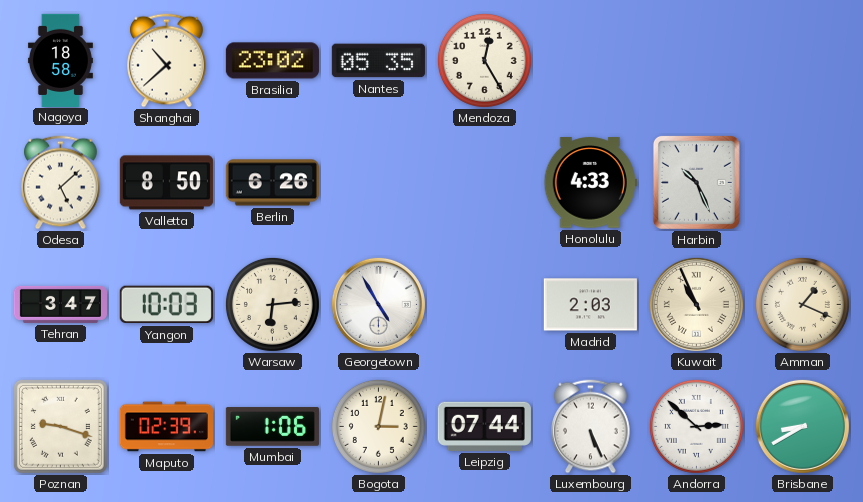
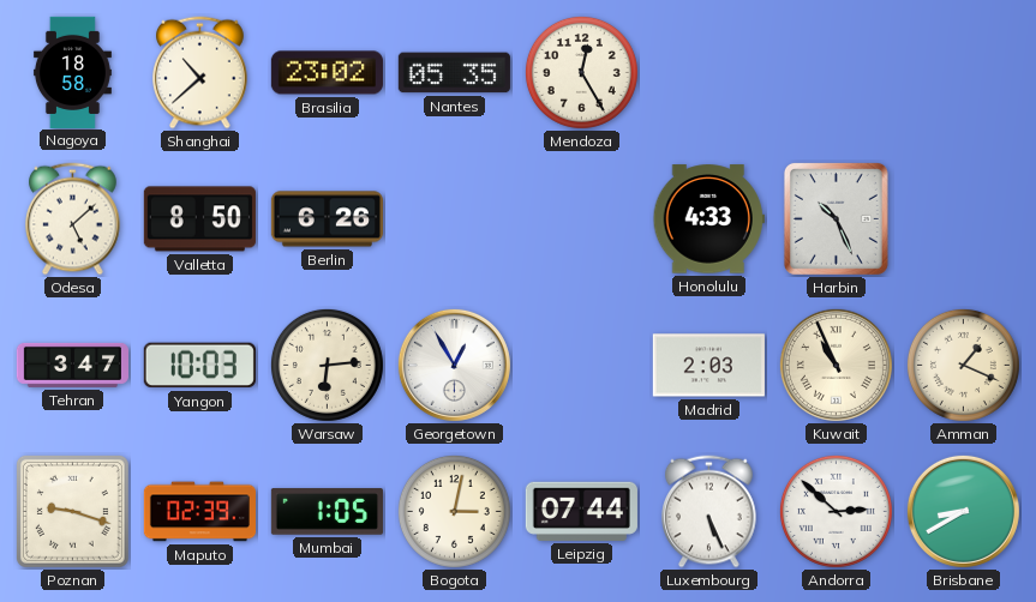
Georgetown: 4:55 -> 12:55
Mumbai: 1:06 -> 1:05
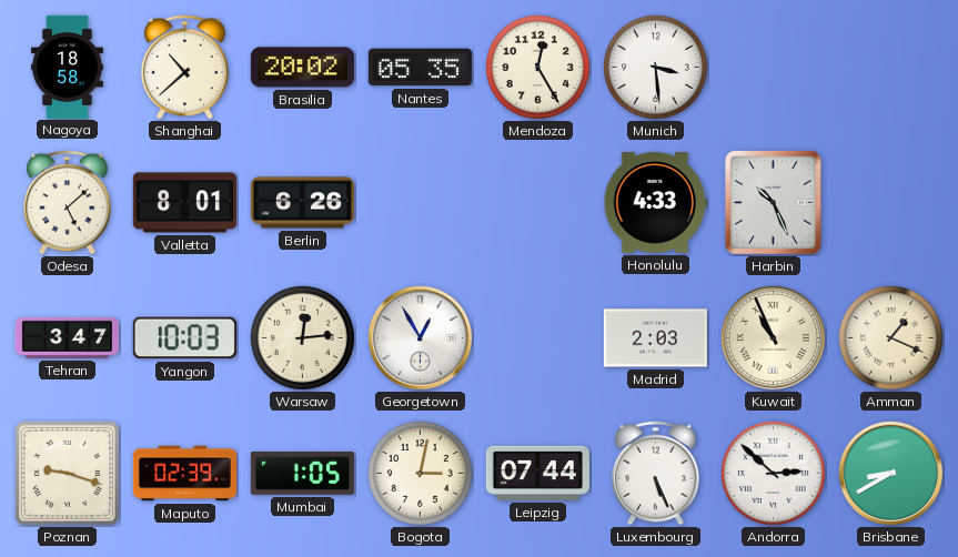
Brasilia: 23:02 -> 20:02
Munich: none -> 3:29
Valletta: 8:50 -> 8:01
Warsaw: 6:14 -> 12:14
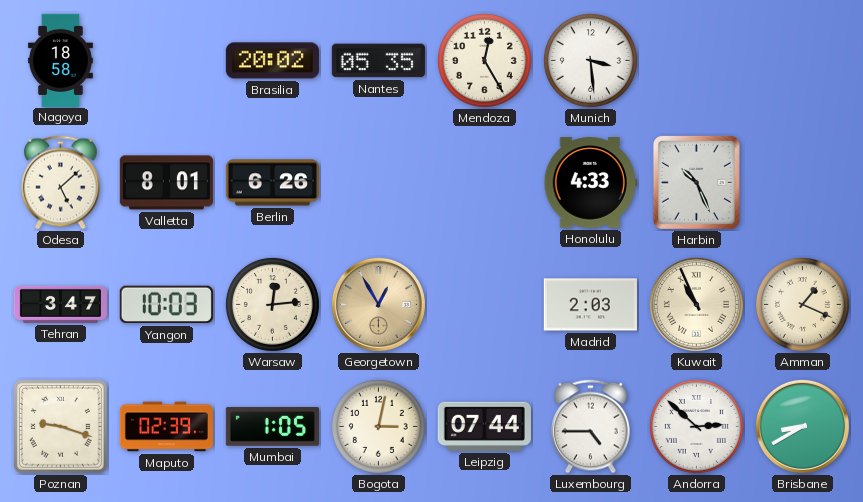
Shanghai: 10:38 -> none
Georgetown dial: white -> champagne
Luxembourg: 5:26 -> 4:45
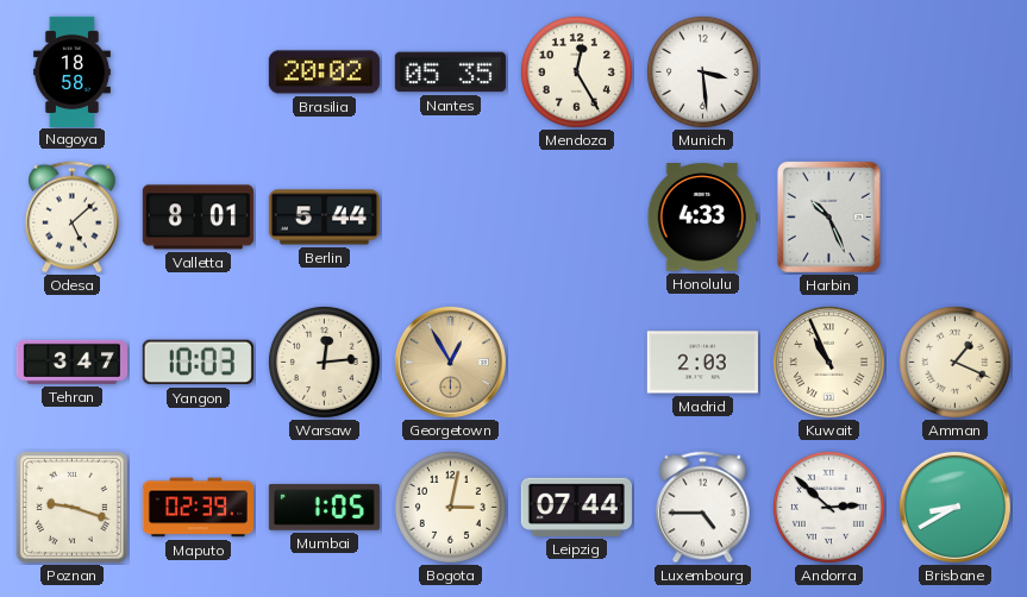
Berlin: 6:26 -> 5:44
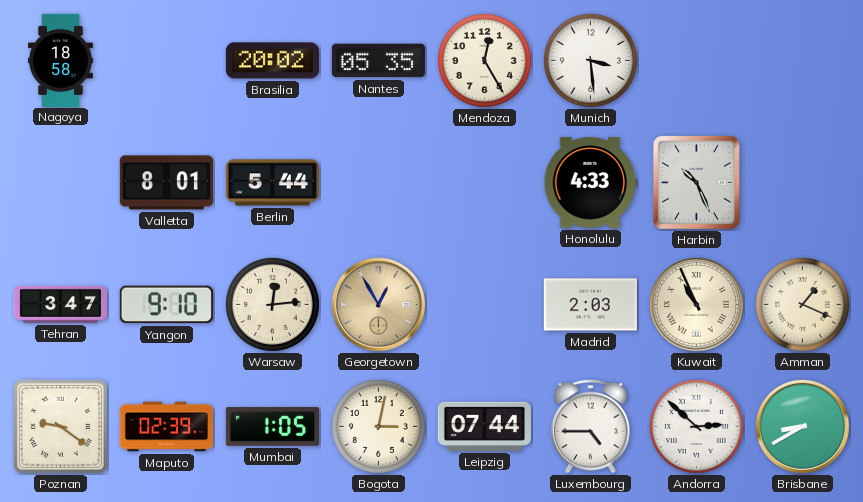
Odesa: 5:08 -> none
Yangon: 10:03 -> 9:10
Poznan: 9:18 -> 9:21
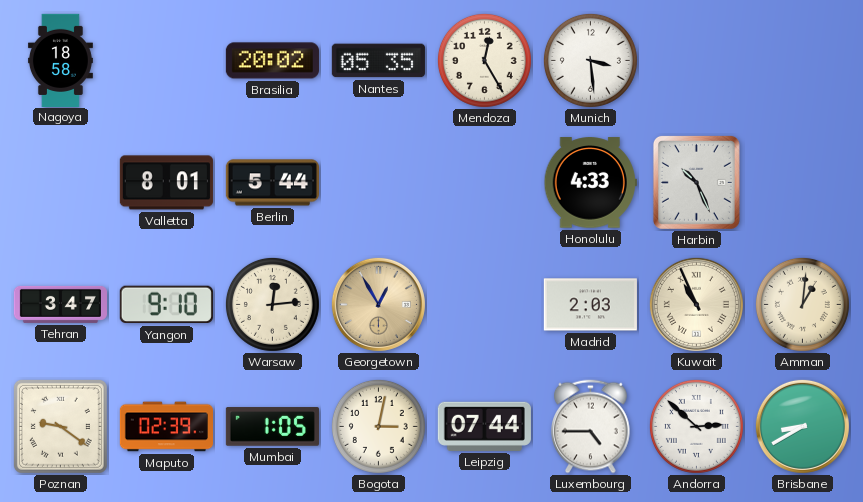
Amman: 1:19 -> 1:01
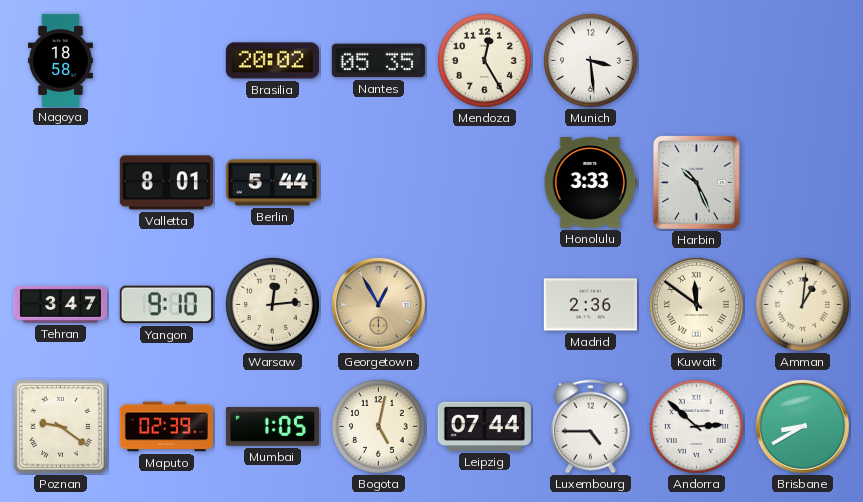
Honolulu: 4:33 -> 3:33
Madrid: 2:03 -> 2:36
Kuwait: 10:56 -> 11:51
Bogota: 3:02 -> 5:02
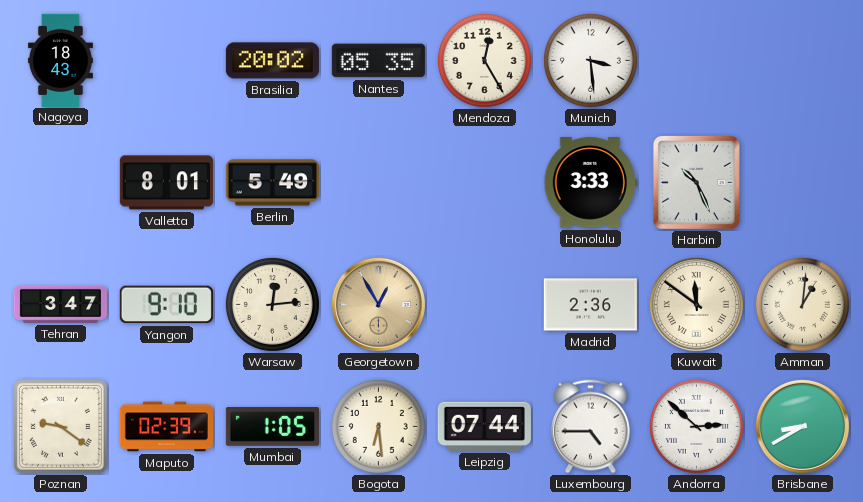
Nagoya: 18:58 -> 18:43
Berlin: 5:44 -> 5:49
Bogota: 5:02 -> 6:29
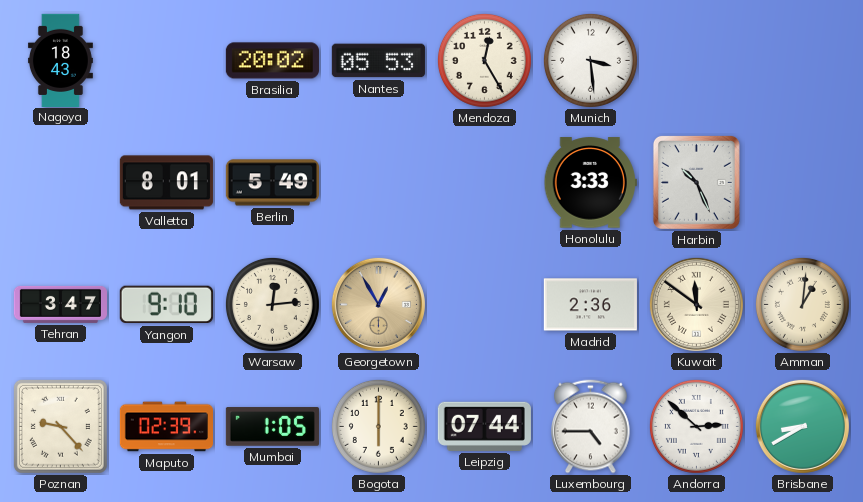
Nantes: 05:35 -> 05:53
Poznan: 9:21 -> 9:23
Bogota: 6:29 -> 6:00
